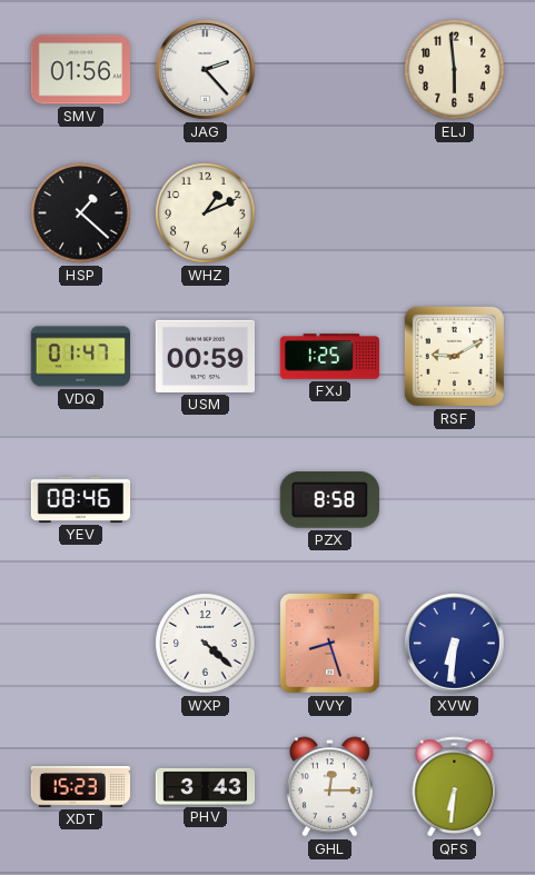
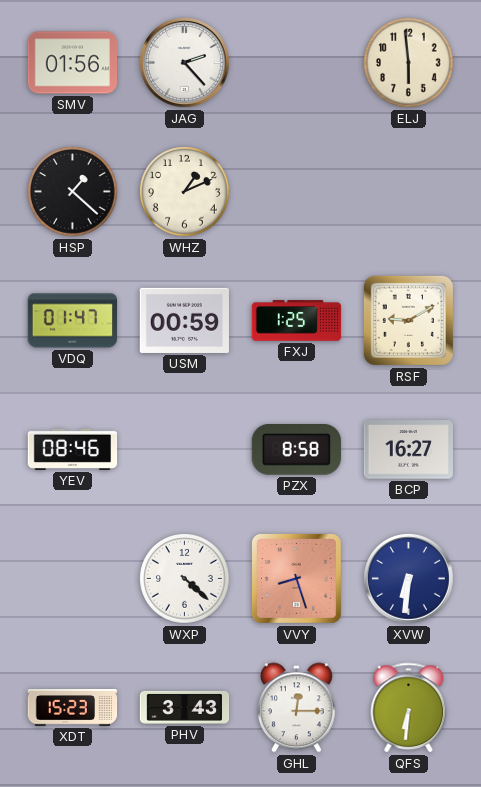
BCP: none -> 16:27
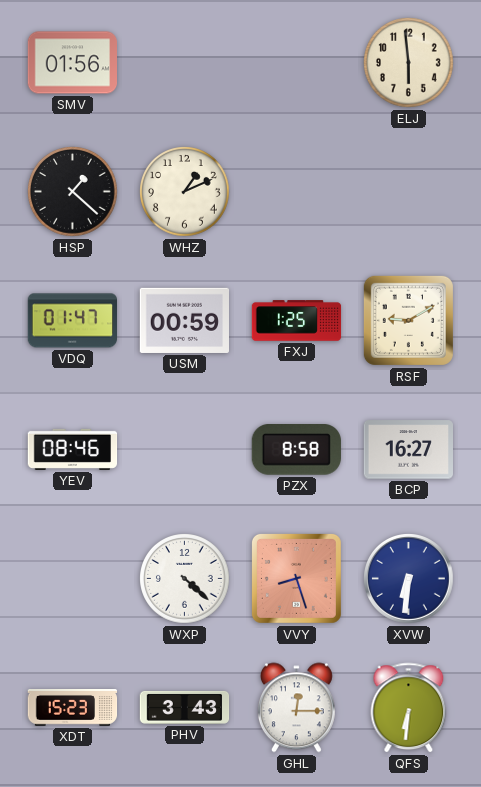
JAG: 2:23 -> none
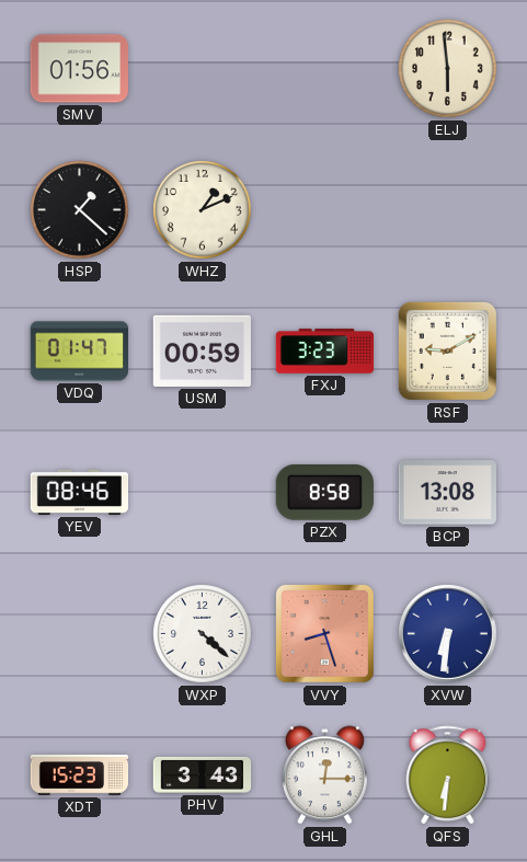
FXJ: 1:25 -> 3:23
BCP: 16:27 -> 13:08
